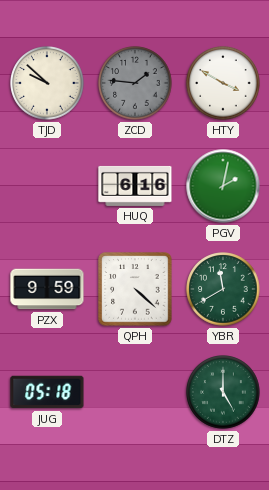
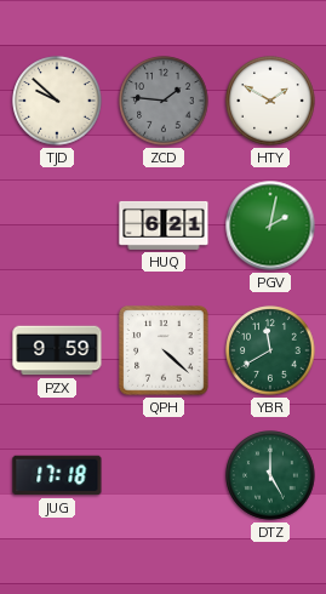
HTY: 3:50 -> 1:50
HUQ: 6:16 -> 6:21
JUG: 05:18 -> 17:18
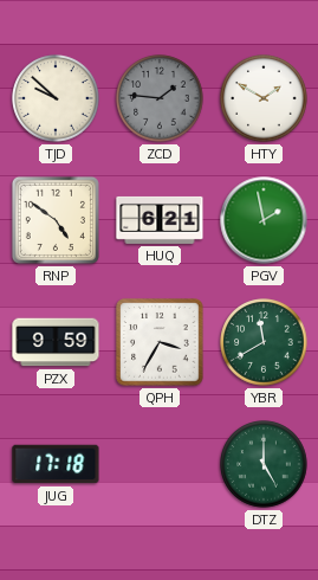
RNP: none -> 4:51
PGV: 2:02 -> 1:58
QPH: 4:22 -> 3:35
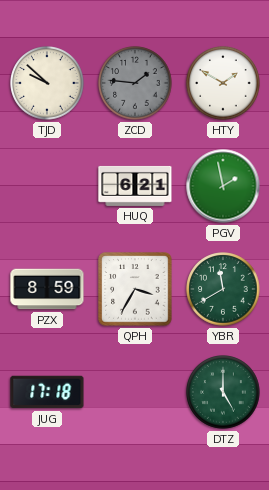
RNP: 4:51 -> none
PZX: 9:59 -> 8:59
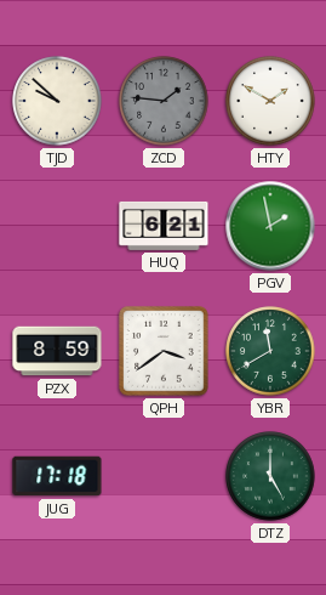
QPH: 3:35 -> 3:39
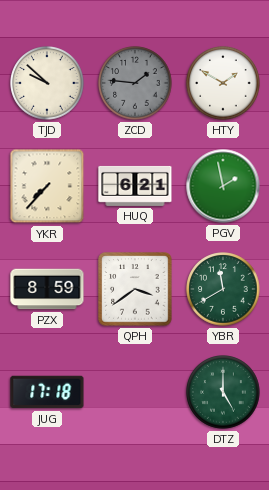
YKR: none -> 7:37
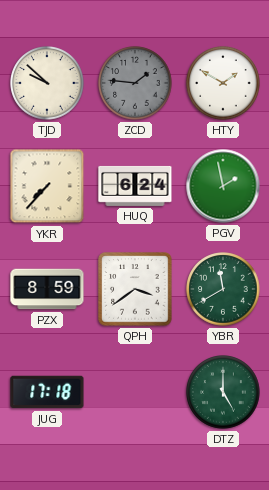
HUQ: 6:21 -> 6:24
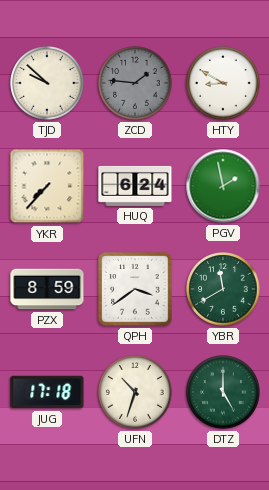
HTY: 1:50 -> 8:50
UFN: none -> 10:33
